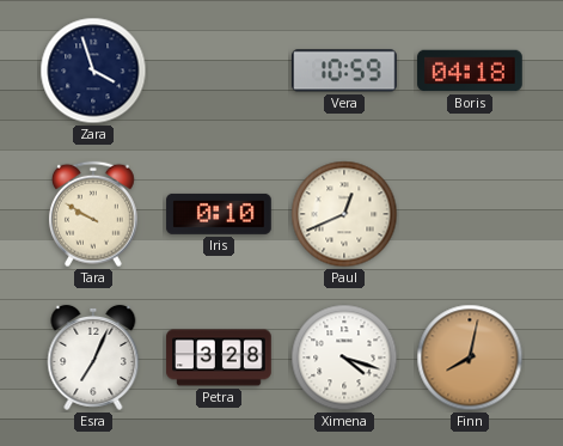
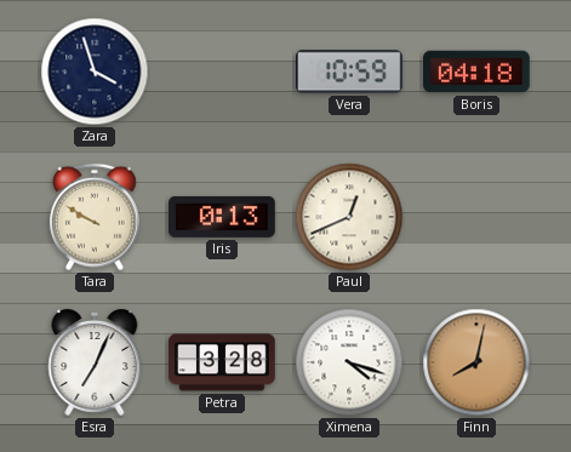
Iris: 0:10 -> 0:13
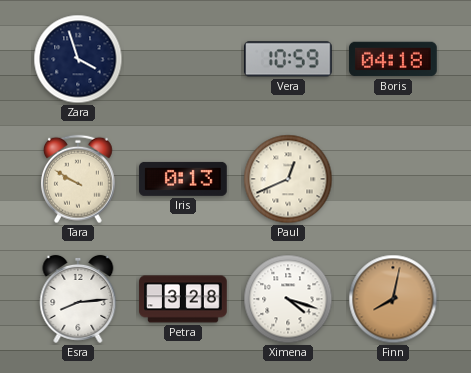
Esra: 7:04 -> 8:14
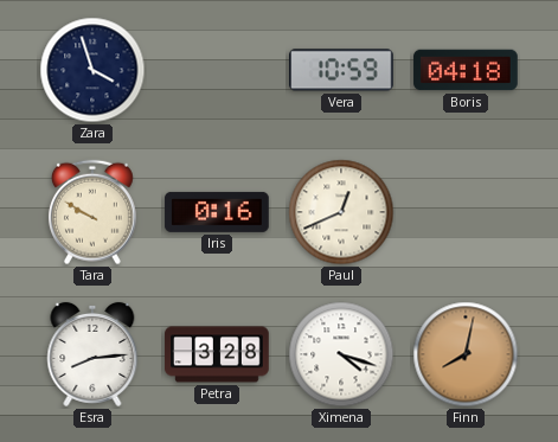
Iris: 0:13 -> 0:16
